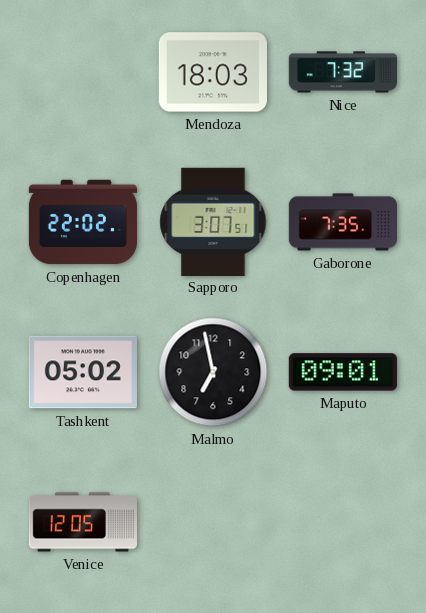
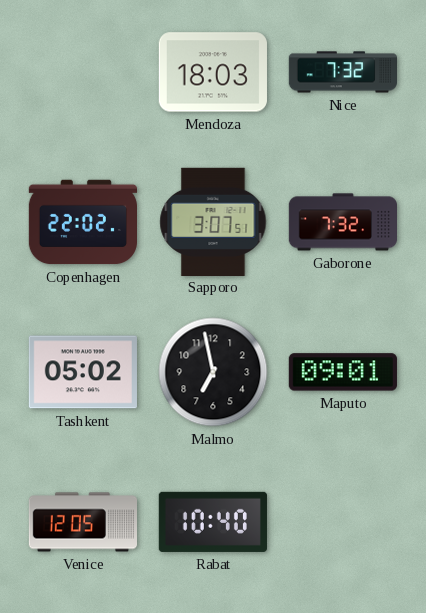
Gaborone: 7:35 -> 7:32
Rabat: none -> 10:40
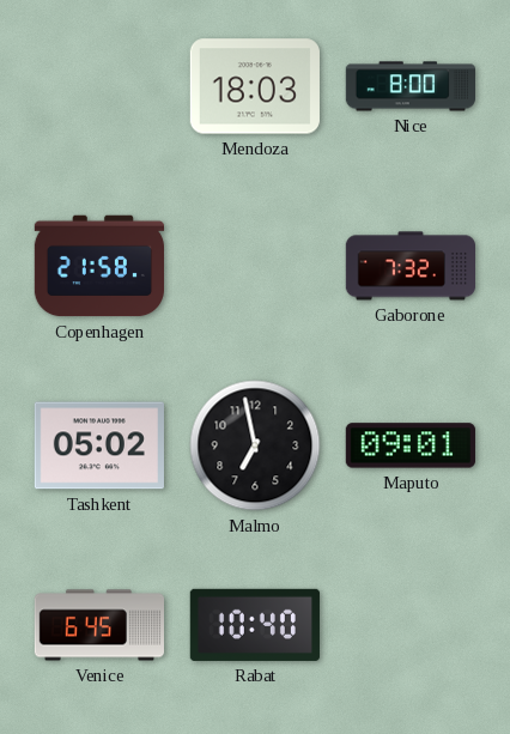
Nice: 7:32 -> 8:00
Copenhagen: 22:02 -> 21:58
Sapporo: 3:07 -> none
Venice: 12:05 -> 6:45
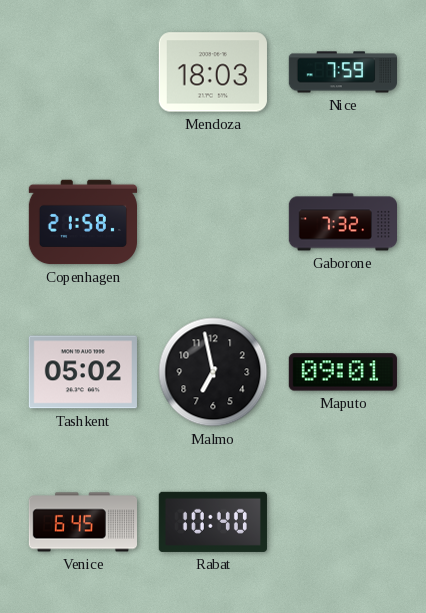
Nice: 8:00 -> 7:59
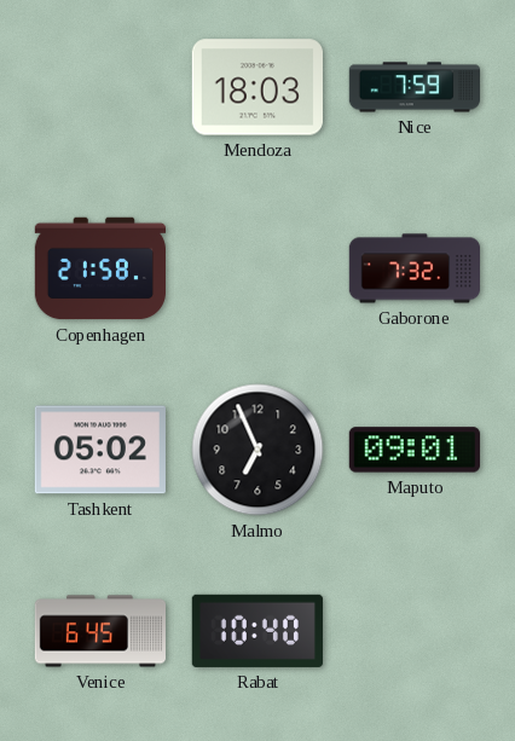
Malmo: 6:58 -> 6:56
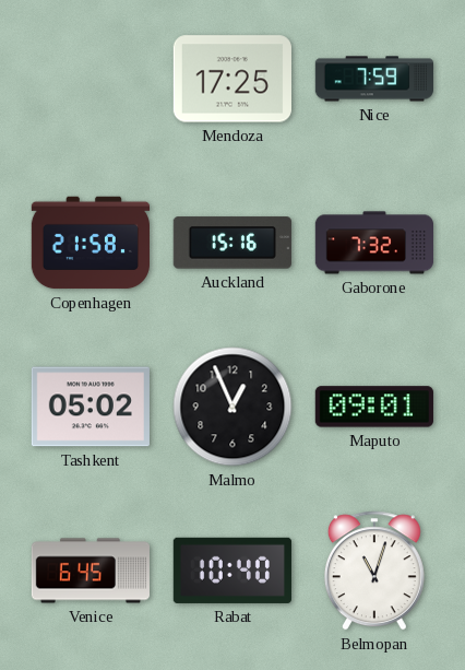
Mendoza: 18:03 -> 17:25
Auckland: none -> 15:16
Malmo: 6:56 -> 12:56
Belmopan: none -> 11:03
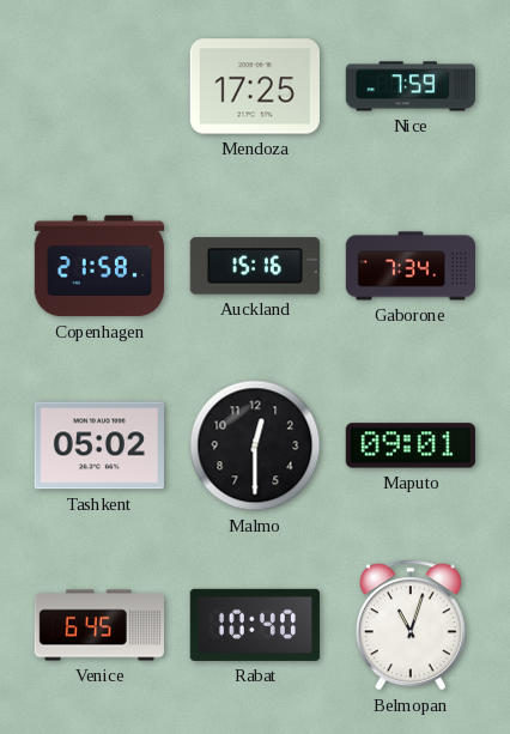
Gaborone: 7:32 -> 7:34
Malmo: 12:56 -> 12:30
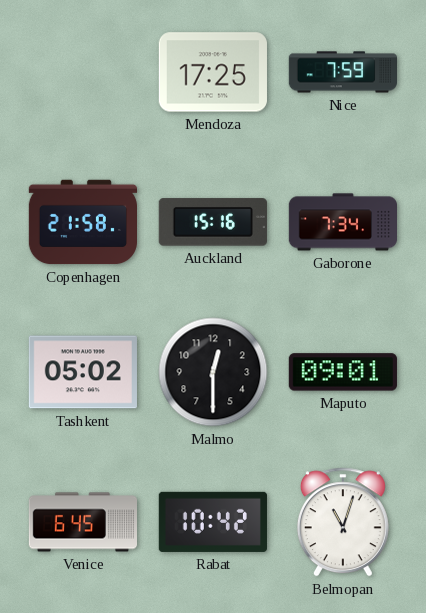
Rabat: 10:40 -> 10:42
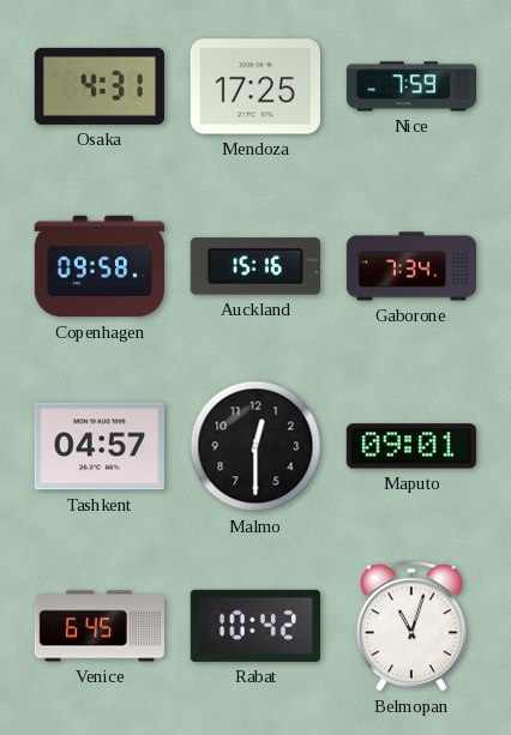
Osaka: none -> 4:31
Copenhagen: 21:58 -> 09:58
Tashkent: 05:02 -> 04:57
